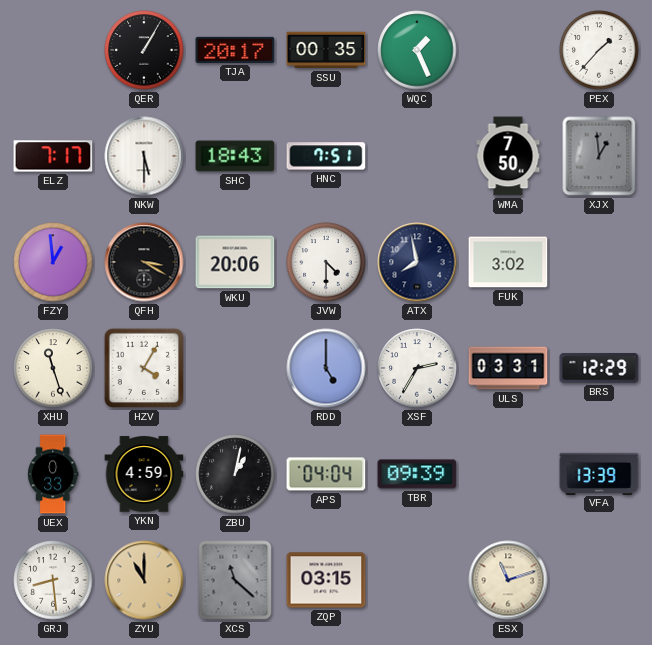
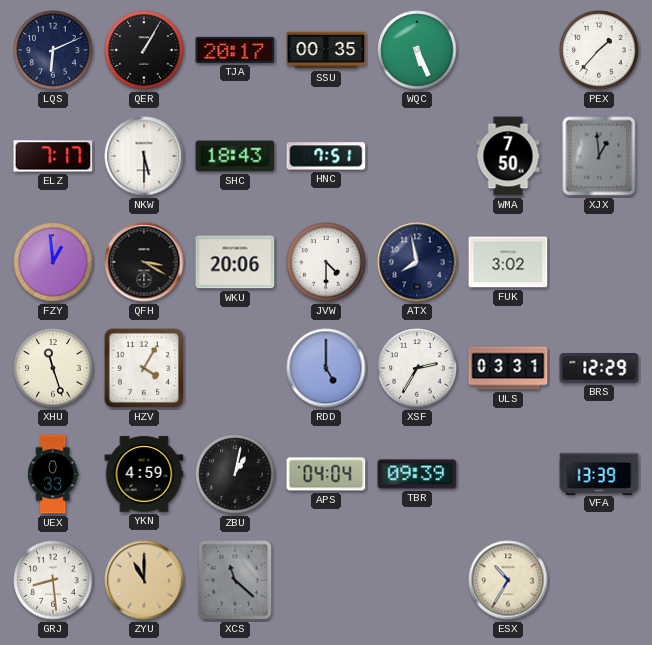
LQS: none -> 6:11
WQC: 1:26 -> 5:26
ZQP: 03:15 -> none
ESX: 11:12 -> 10:35
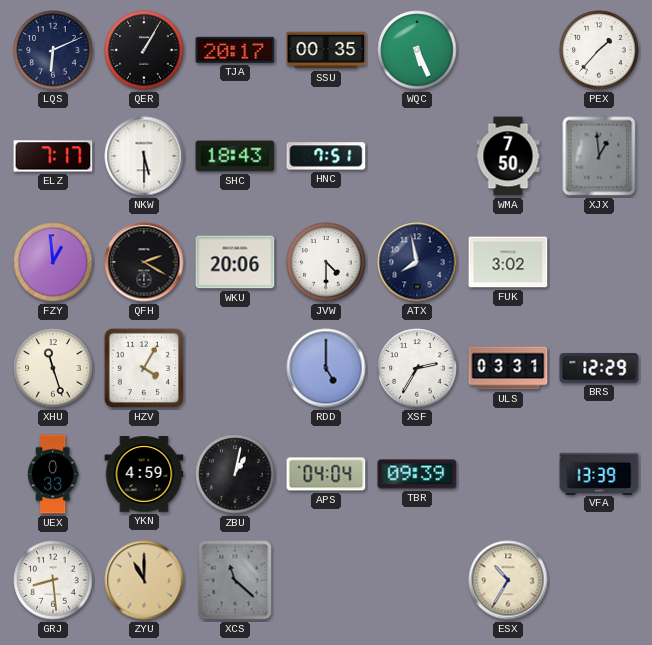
QFH: 3:20 -> 2:20
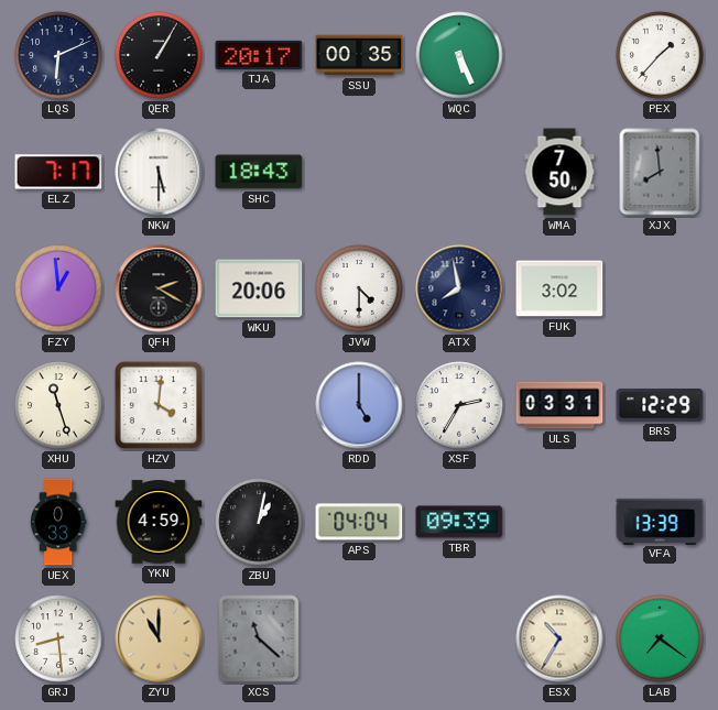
HNC: 7:51 -> none
XJX: 12:59 -> 7:59
HZV: 4:05 -> 4:01
LAB: none -> 7:21
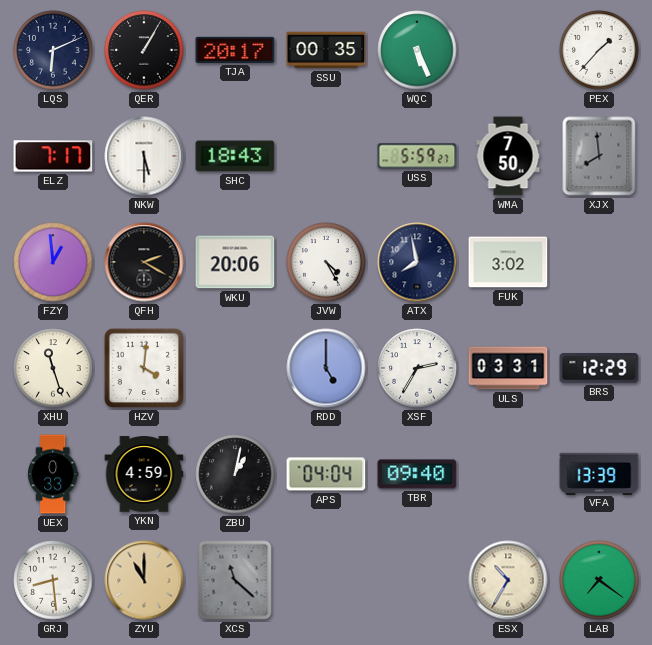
USS: none -> 5:59
JVW: 4:30 -> 4:25
TBR: 09:39 -> 09:40
